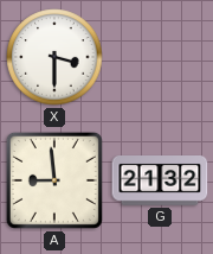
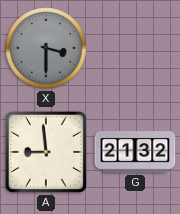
X dial: white -> grey
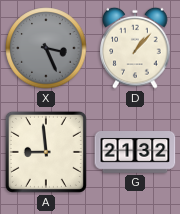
X: 3:30 -> 3:26
D: none -> 1:07
